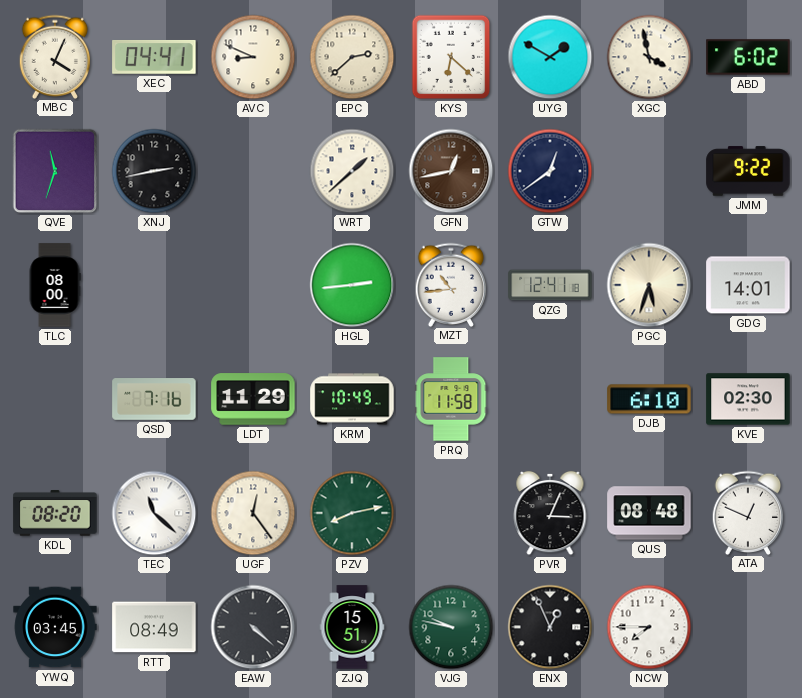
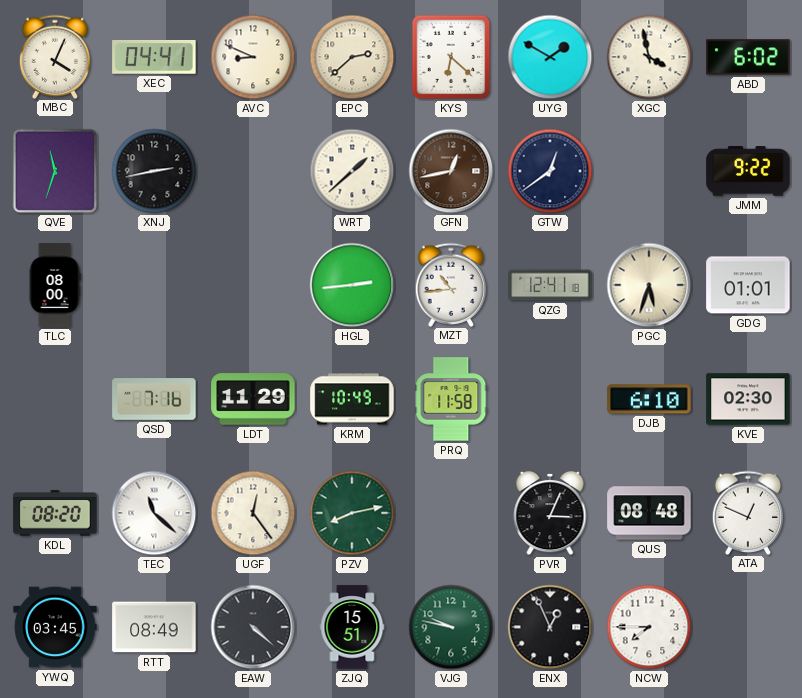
GDG: 14:01 -> 01:01
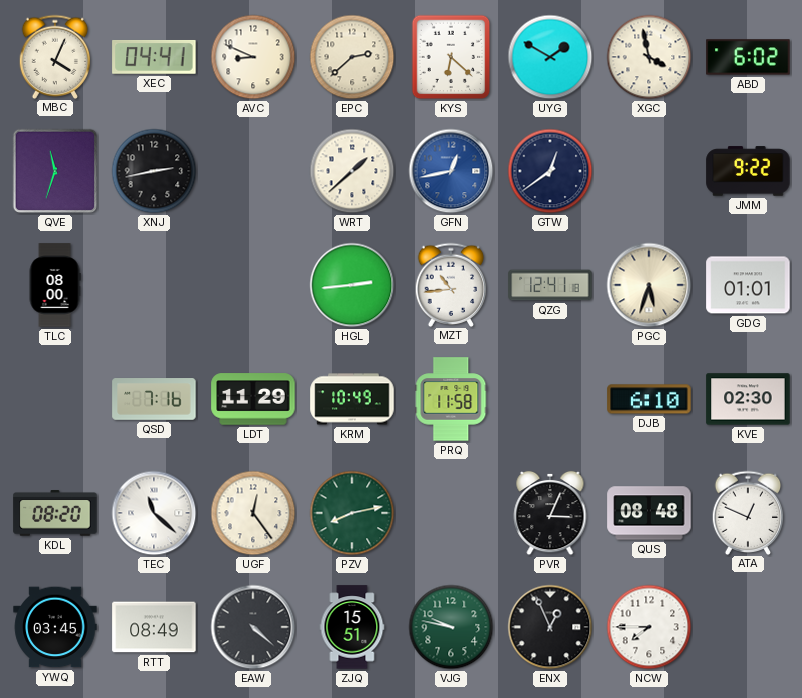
GFN dial: brown -> blue
